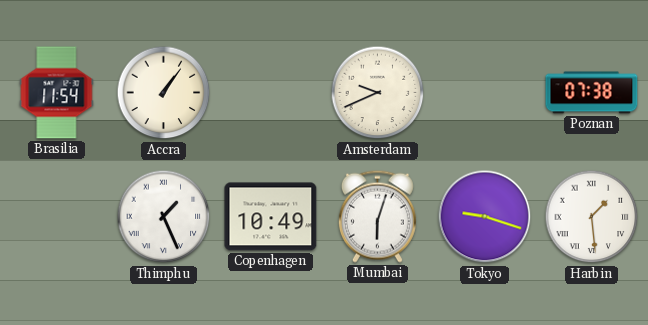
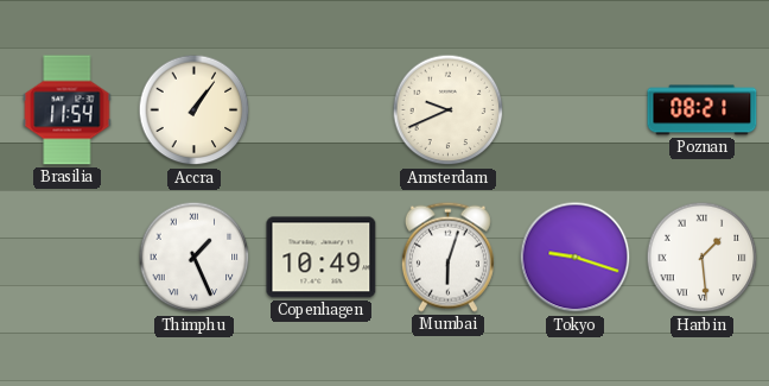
Poznan: 07:38 -> 08:21
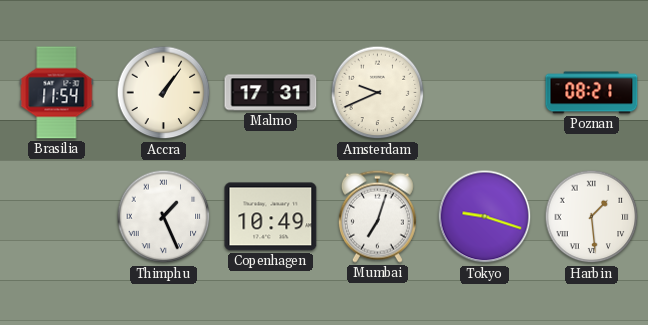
Malmo: none -> 17:31
Mumbai: 6:03 -> 7:03
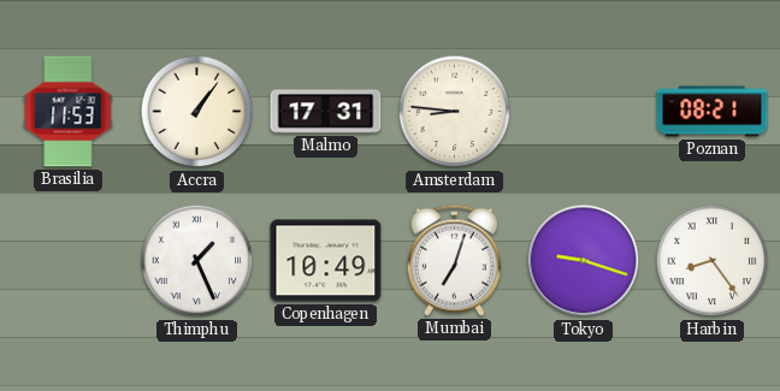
Brasilia: 11:54 -> 11:53
Amsterdam: 9:41 -> 8:46
Harbin: 1:29 -> 8:24
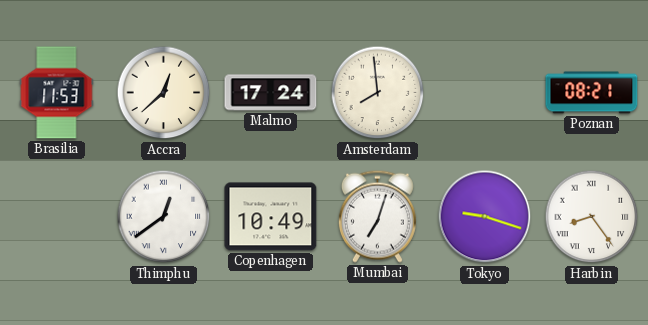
Accra: 1:06 -> 12:38
Malmo: 17:31 -> 17:24
Amsterdam: 8:46 -> 7:59
Thimphu: 1:26 -> 12:39
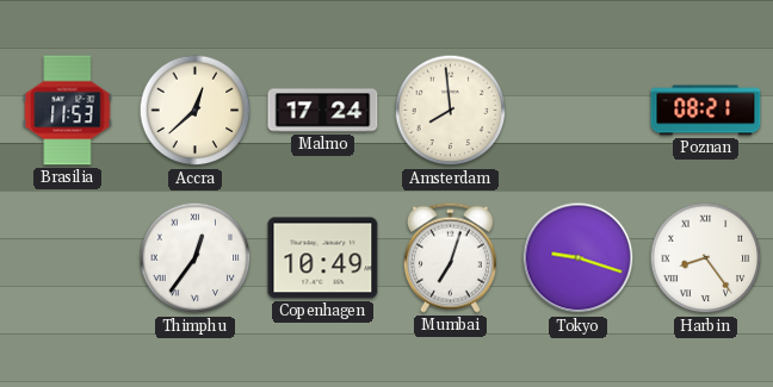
Thimphu: 12:39 -> 12:36
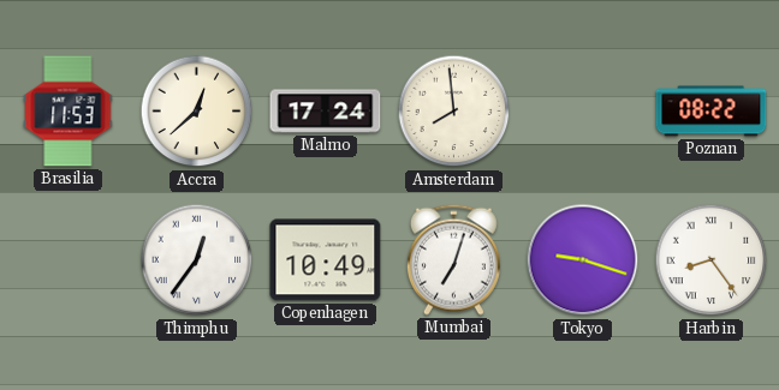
Poznan: 08:21 -> 08:22
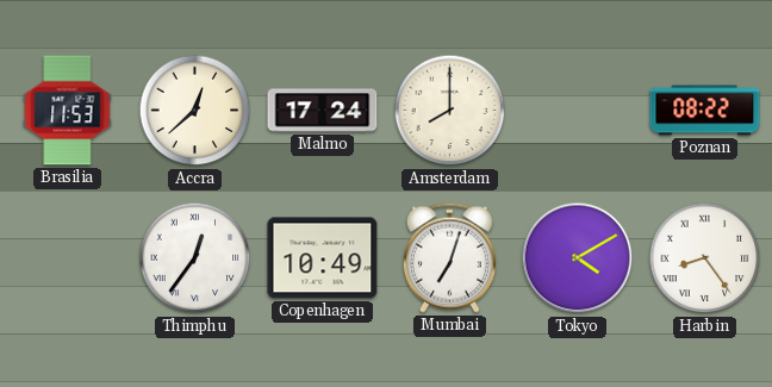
Amsterdam: 7:59 -> 8:00
Tokyo: 9:18 -> 4:10
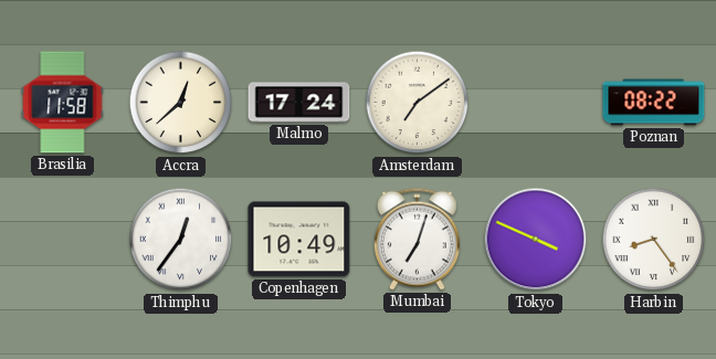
Brasilia: 11:53 -> 11:58
Amsterdam: 8:00 -> 7:09
Tokyo: 4:10 -> 3:49
